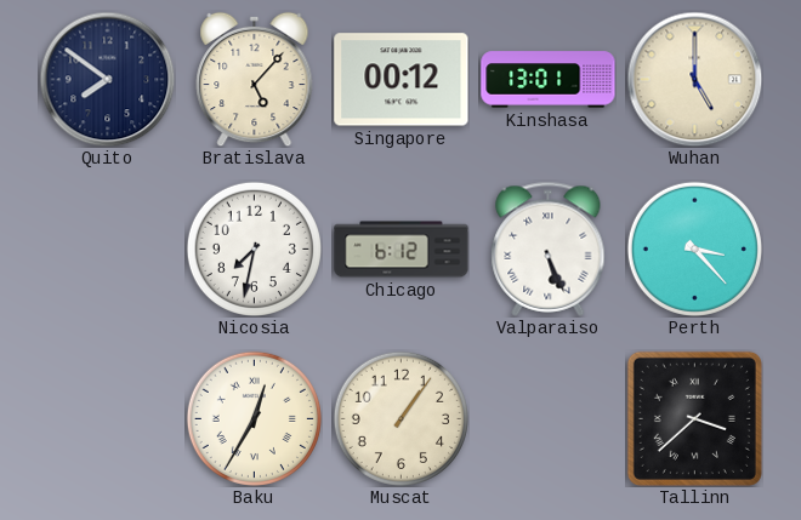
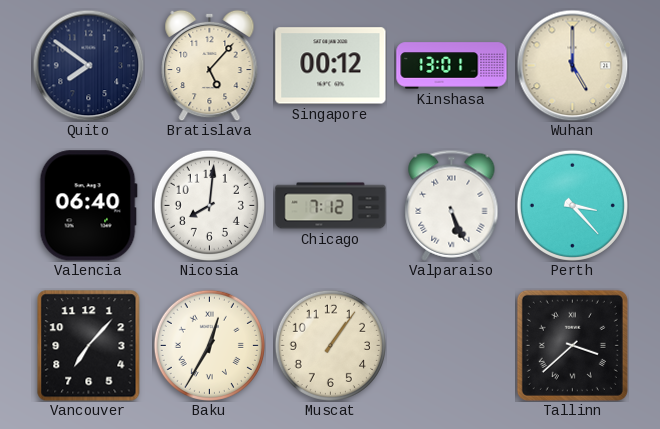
Valencia: none -> 06:40
Nicosia: 7:32 -> 8:01
Chicago: 6:12 -> 7:12
Vancouver: none -> 7:07
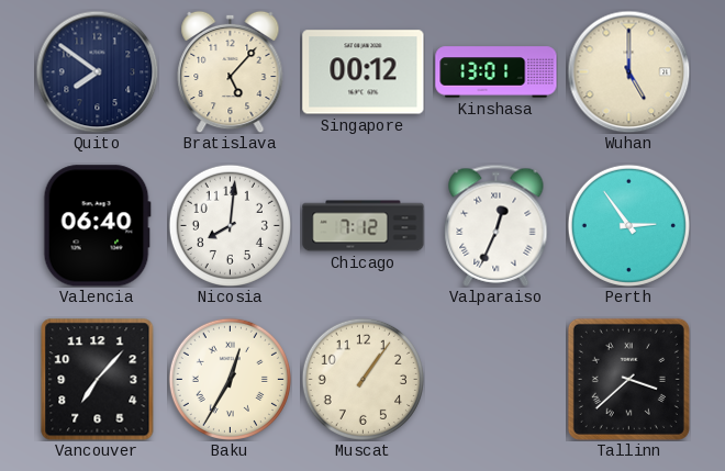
Valparaiso: 5:26 -> 12:34
Perth: 3:23 -> 2:54
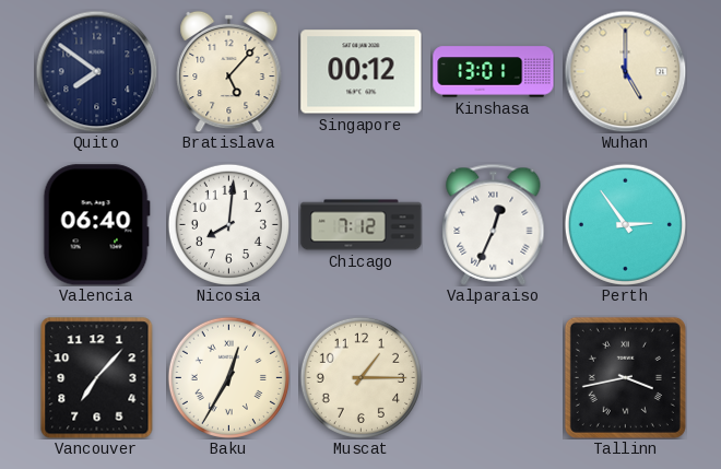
Muscat: 1:06 -> 1:15
Tallinn: 3:38 -> 3:43
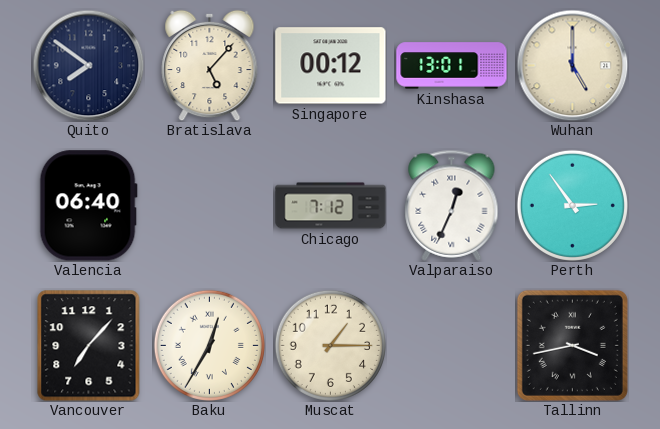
Nicosia: 8:01 -> none
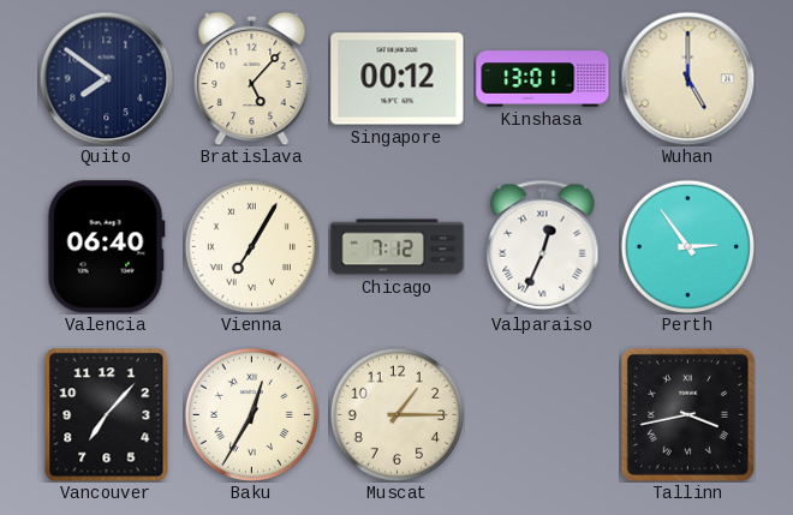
Vienna: none -> 7:05
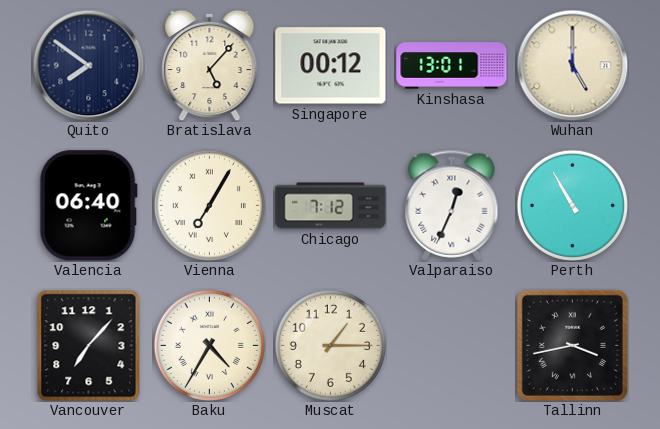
Perth: 2:54 -> 10:55
Baku: 12:35 -> 4:35
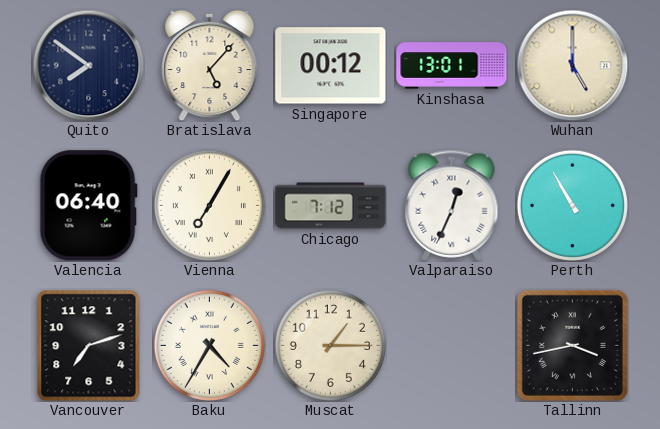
Vancouver: 7:07 -> 7:12
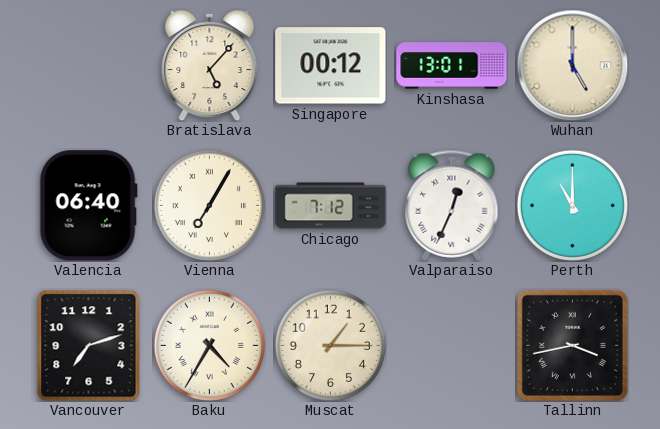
Quito: 7:51 -> none
Perth: 10:55 -> 11:00
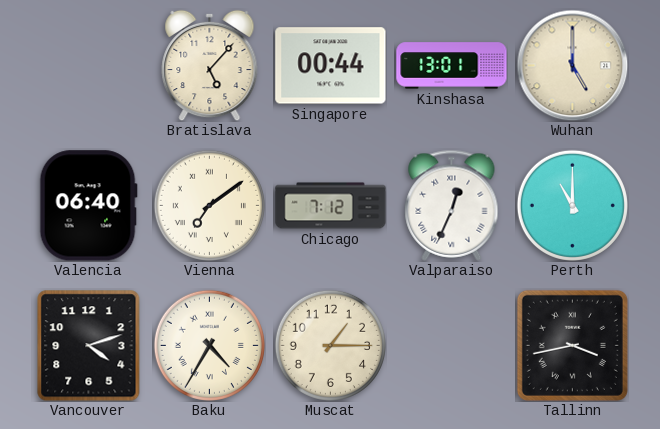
Singapore: 00:12 -> 00:44
Vienna: 7:05 -> 7:09
Vancouver: 7:12 -> 4:12
